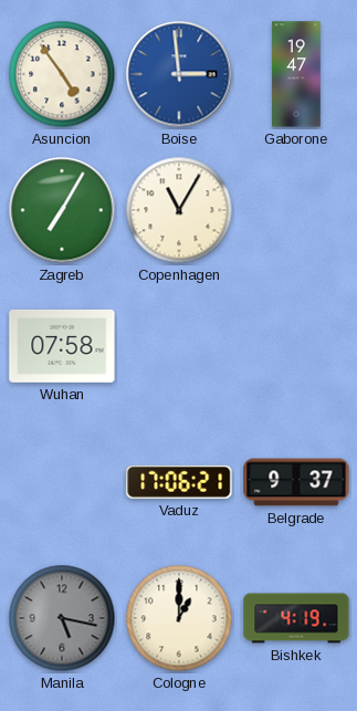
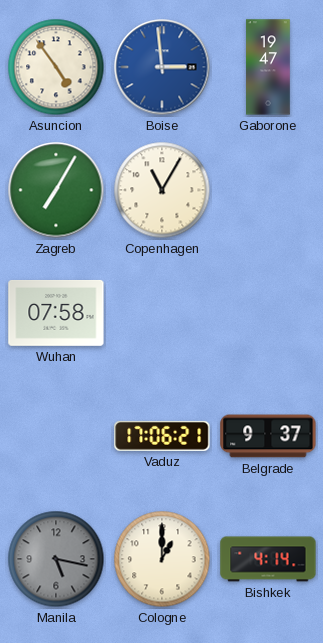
Bishkek: 4:19 -> 4:14
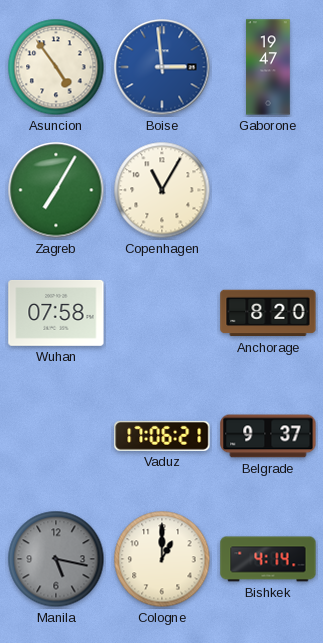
Anchorage: none -> 8:20
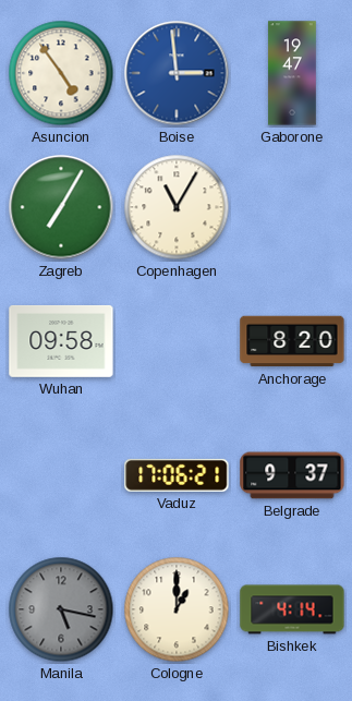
Wuhan: 07:58 -> 09:58
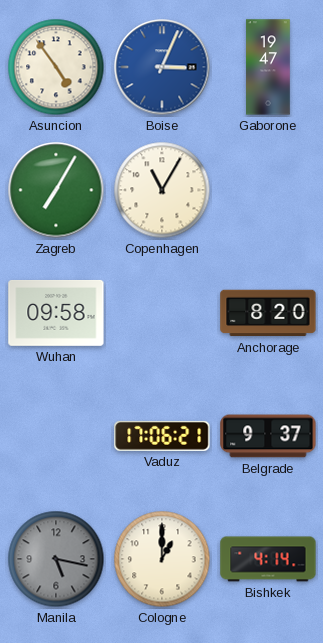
Boise: 2:59 -> 3:04
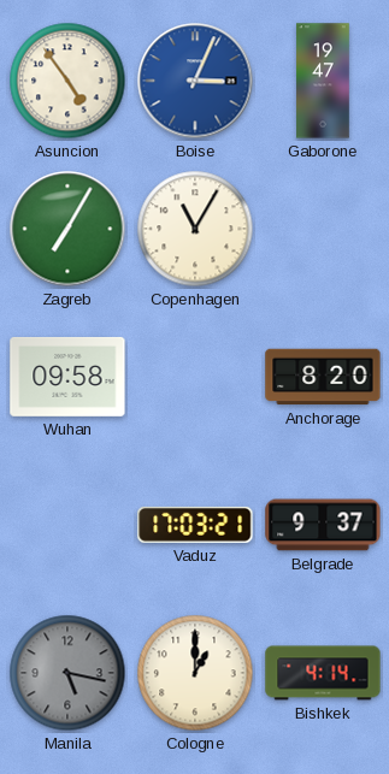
Vaduz: 17:06 -> 17:03
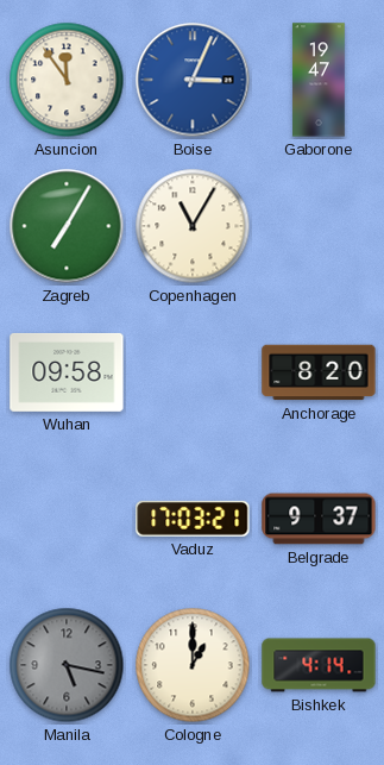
Asuncion: 4:54 -> 11:54
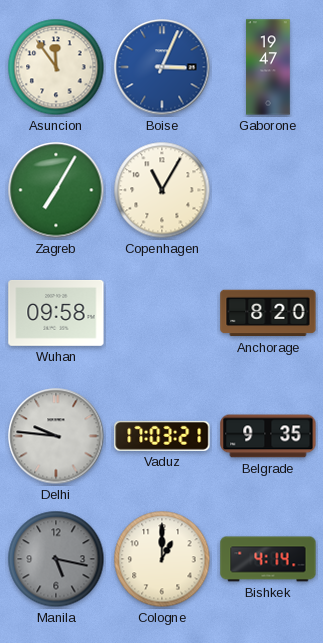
Delhi: none -> 9:46
Belgrade: 9:37 -> 9:35
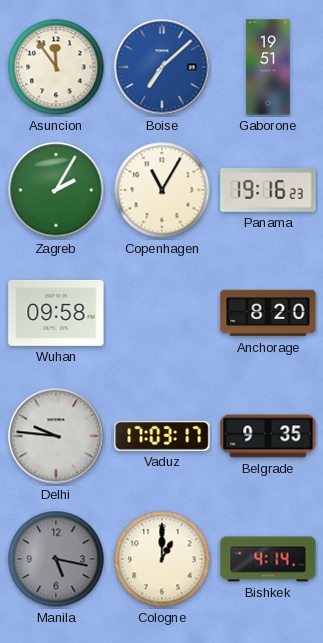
Boise: 3:04 -> 7:08
Gaborone: 19:47 -> 19:51
Zagreb: 7:05 -> 2:05
Panama: none -> 19:16
Vaduz: 17:03:21 -> 17:03:17
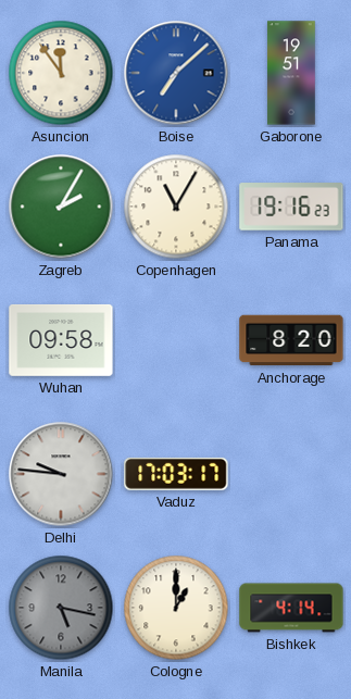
Belgrade: 9:35 -> none
